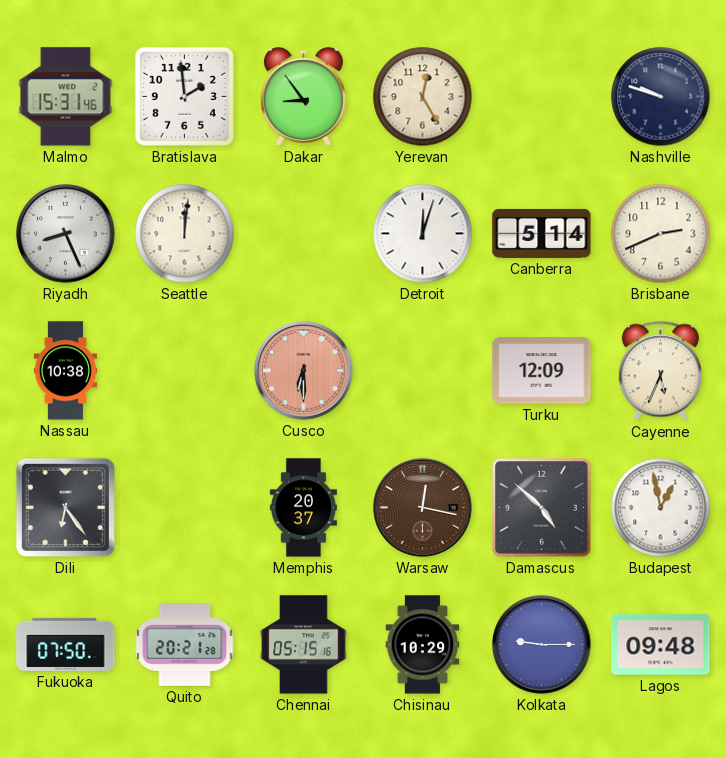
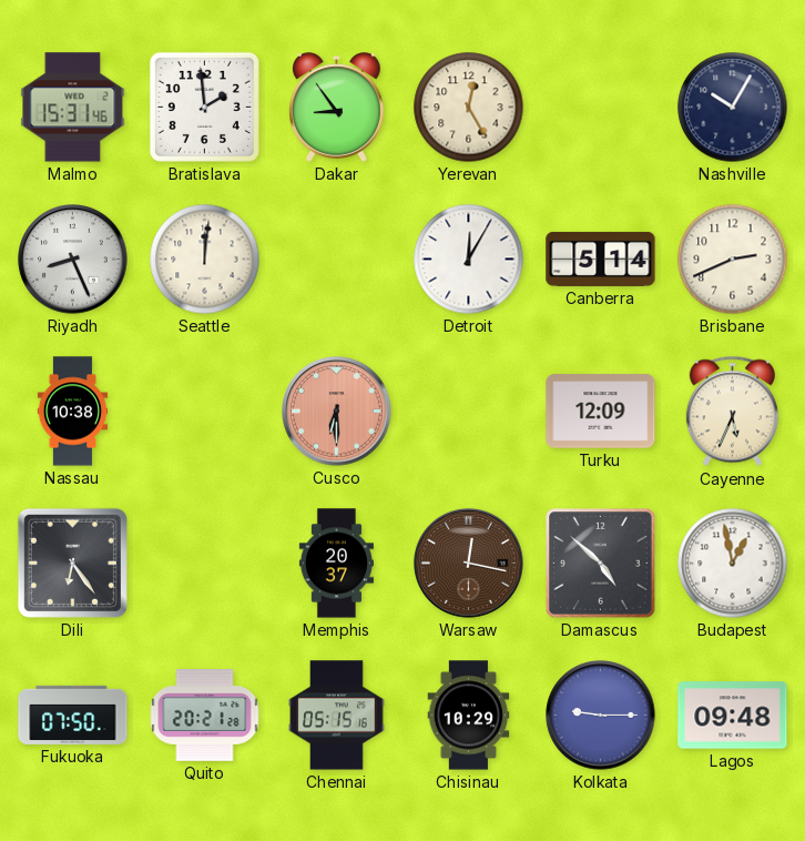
Nashville: 9:48 -> 10:05
Detroit: 12:03 -> 12:05
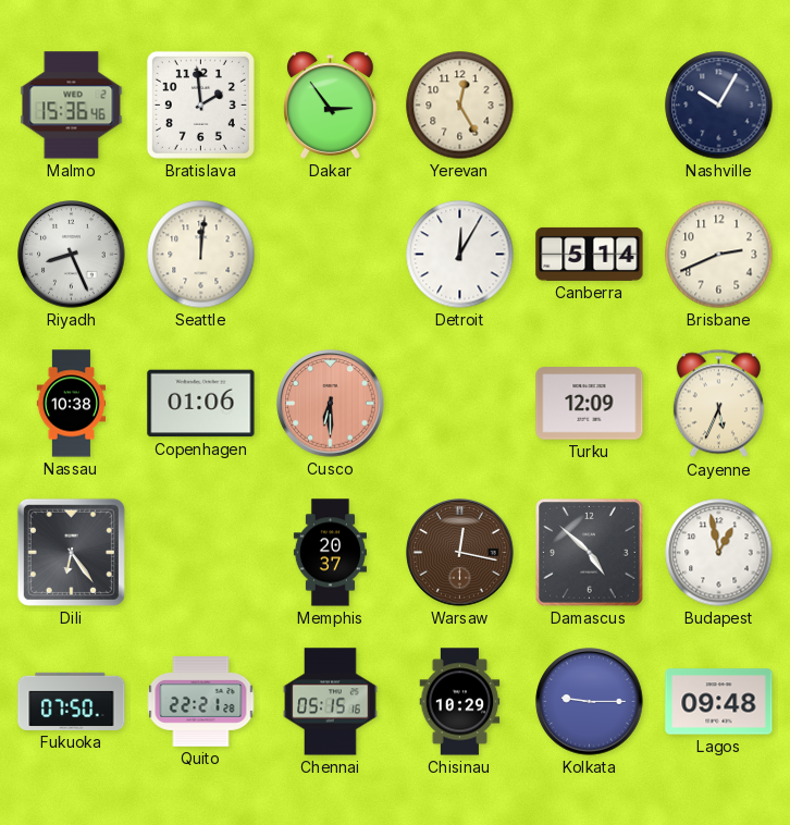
Malmo: 15:31 -> 15:36
Dakar: 8:54 -> 2:54
Copenhagen: none -> 01:06
Quito: 20:21 -> 22:21
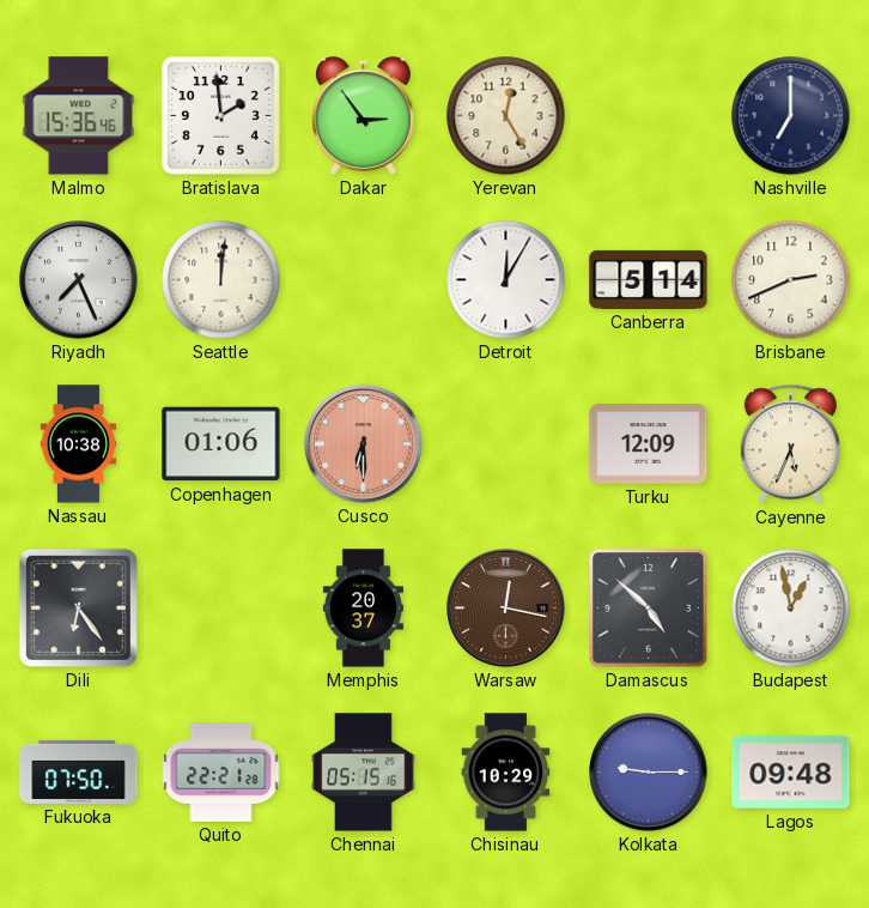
Nashville: 10:05 -> 7:00
Riyadh: 8:26 -> 7:26
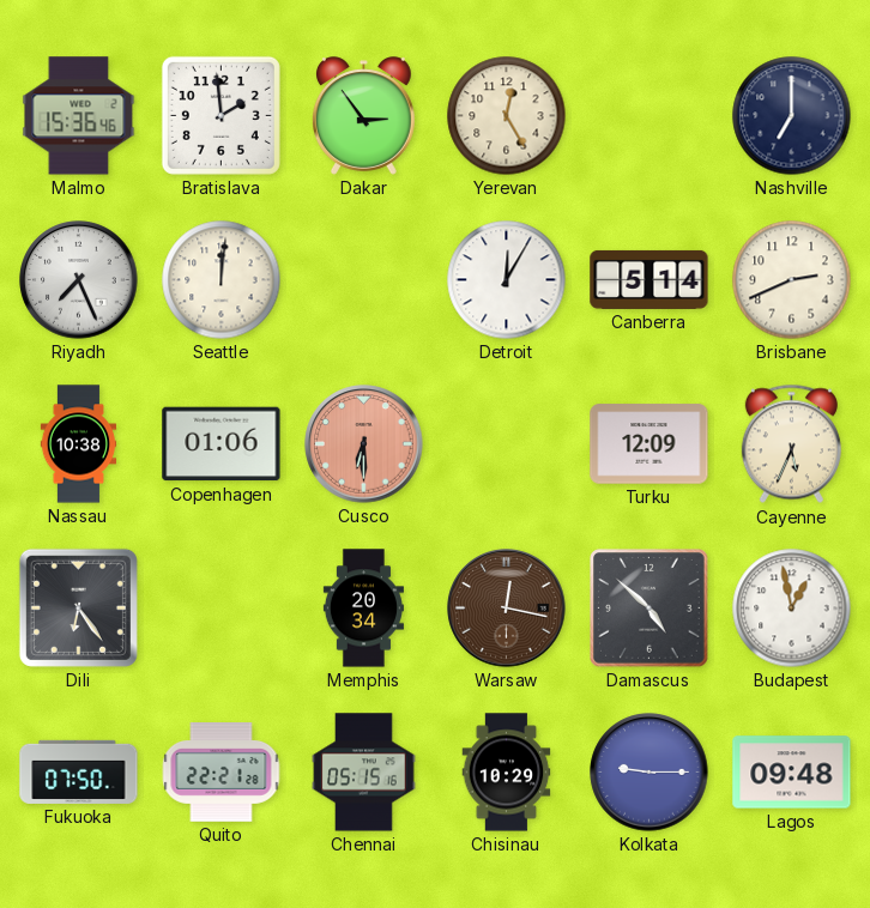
Memphis: 20:37 -> 20:34
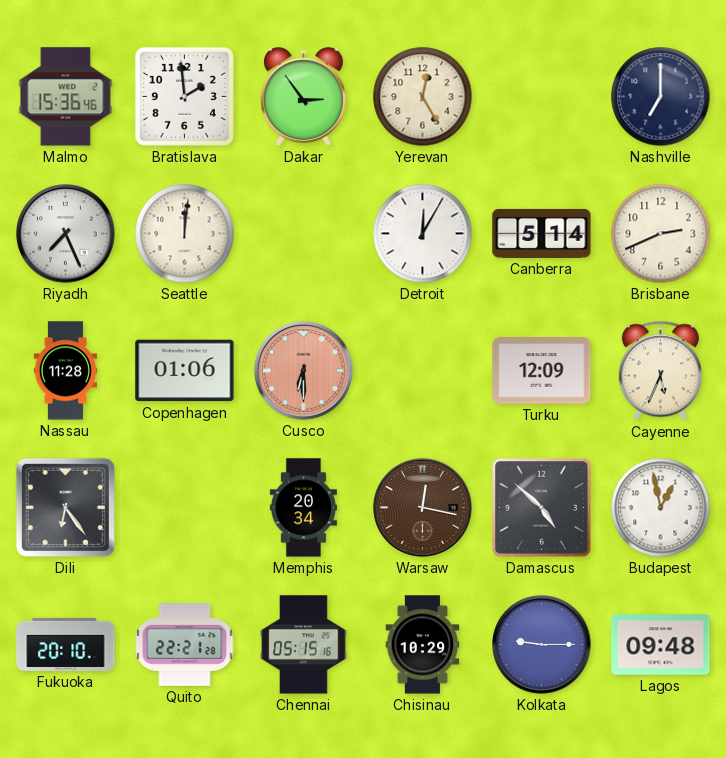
Nassau: 10:38 -> 11:28
Fukuoka: 07:50 -> 20:10
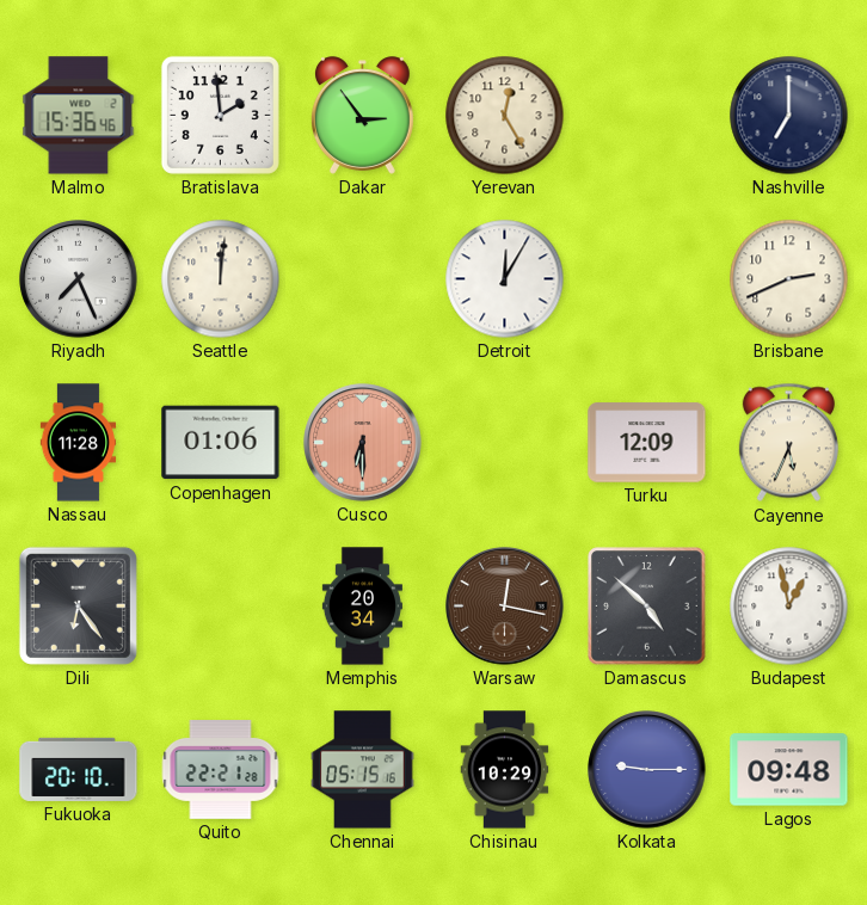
Canberra: 5:14 -> none
